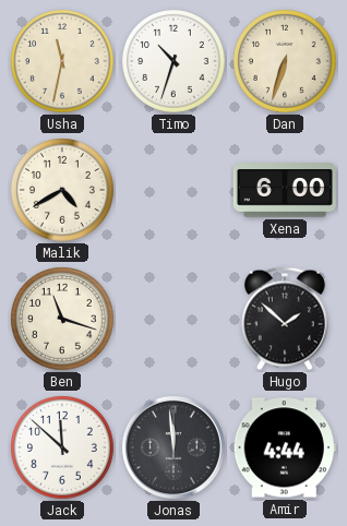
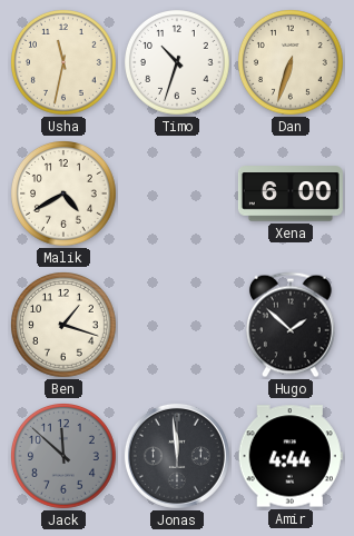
Ben: 11:18 -> 1:18
Jack dial: white -> grey
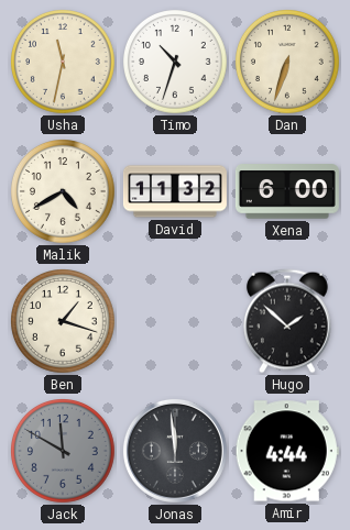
David: none -> 11:32
Jack: 11:52 -> 11:50
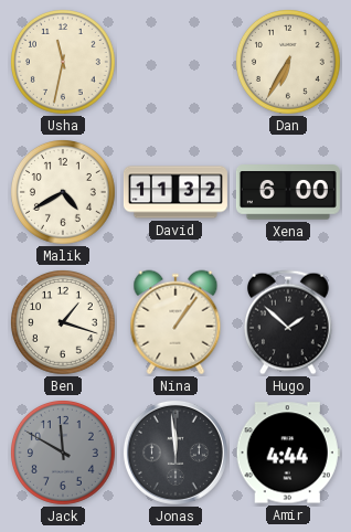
Timo: 10:33 -> none
Dan: 6:33 -> 6:35
Nina: none -> 1:06
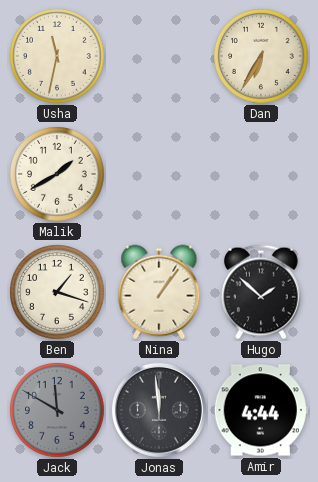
Malik: 4:40 -> 1:40
David: 11:32 -> none
Xena: 6:00 -> none
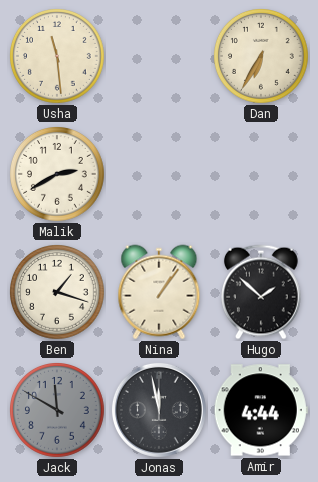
Usha: 11:32 -> 11:29
Malik: 1:40 -> 2:40
Jonas: 11:59 -> 11:58
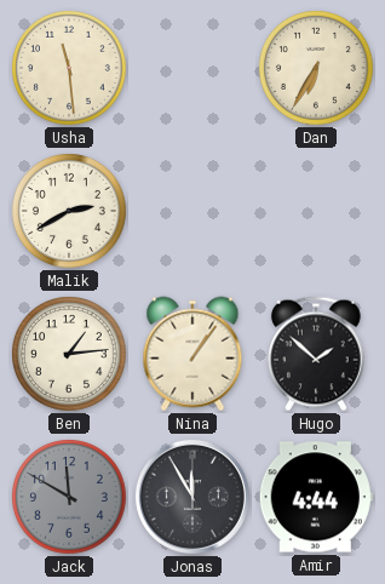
Ben: 1:18 -> 1:14
Jonas: 11:58 -> 11:55
